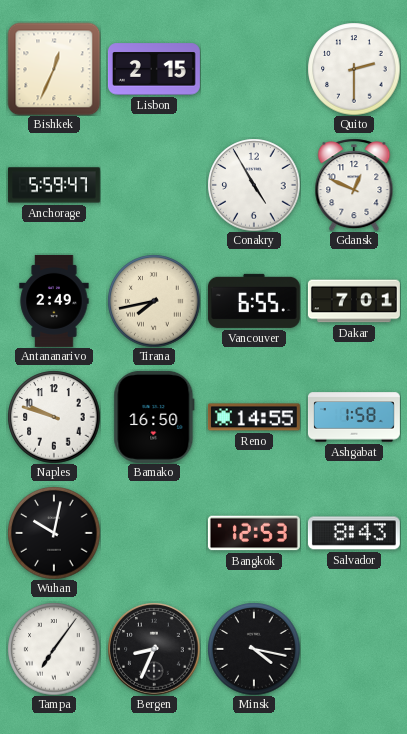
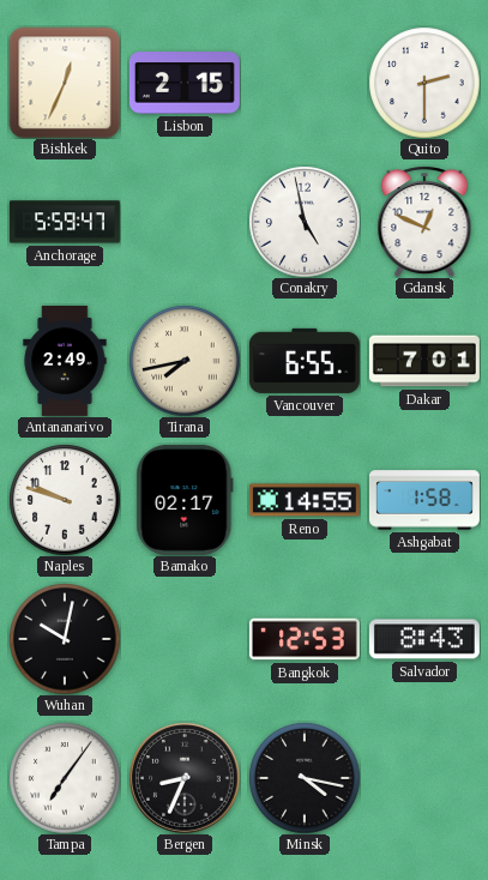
Conakry: 4:55 -> 4:58
Bamako: 16:50 -> 02:17
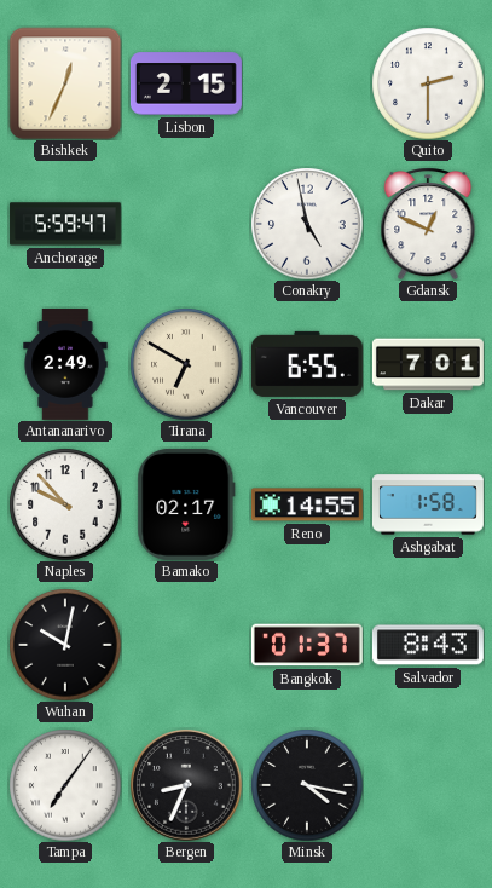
Tirana: 7:43 -> 6:50
Naples: 9:48 -> 9:53
Bangkok: 12:53 -> 01:37
